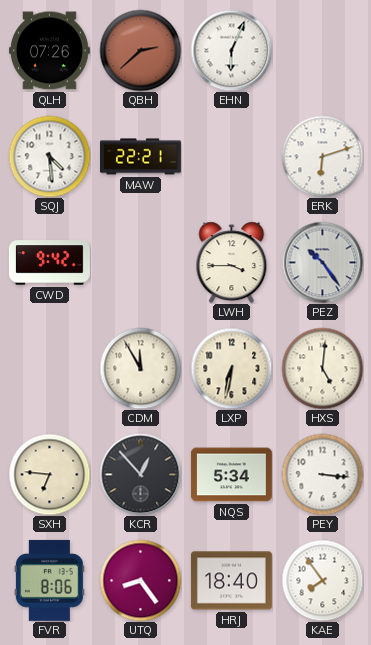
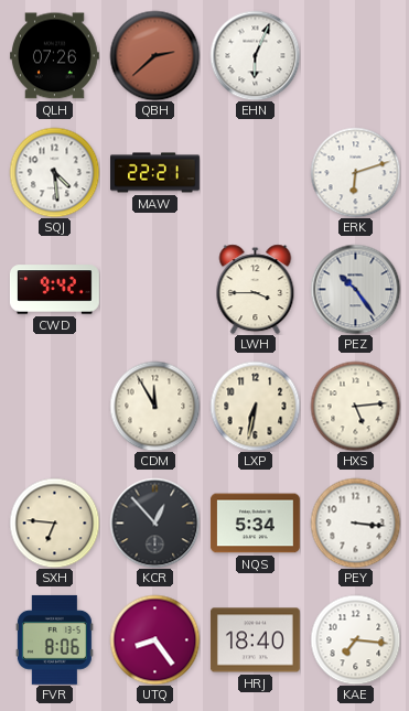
HXS: 5:01 -> 5:14
KAE: 7:54 -> 7:16
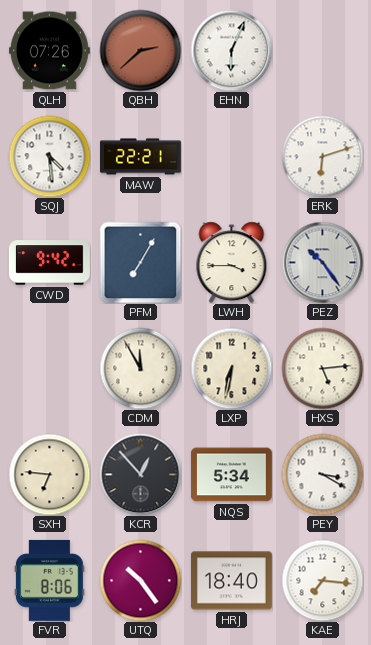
PFM: none -> 7:05
PEY: 3:16 -> 3:20
UTQ: 8:24 -> 10:24
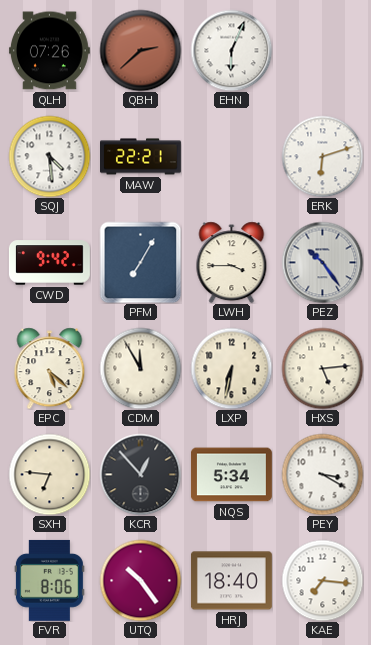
EPC: none -> 5:22
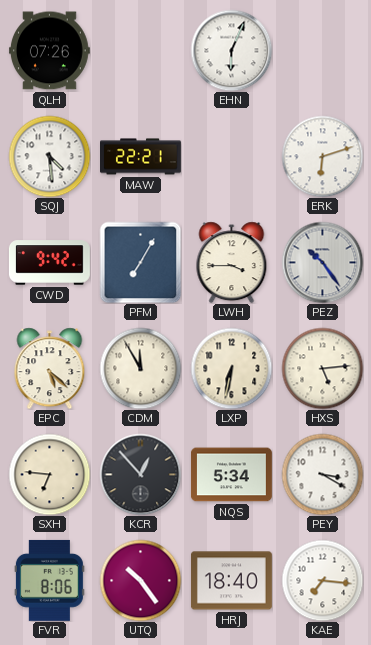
QBH: 2:38 -> none
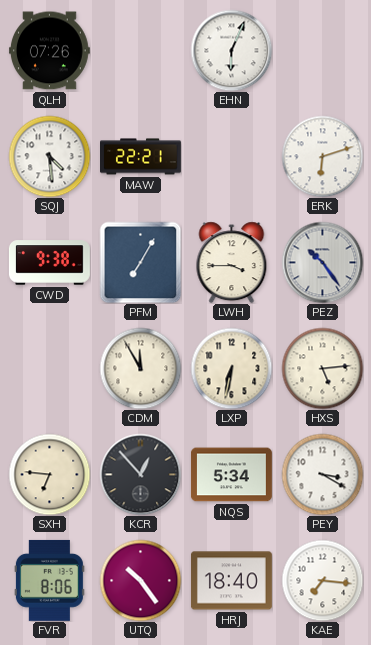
CWD: 9:42 -> 9:38
EPC: 5:22 -> none
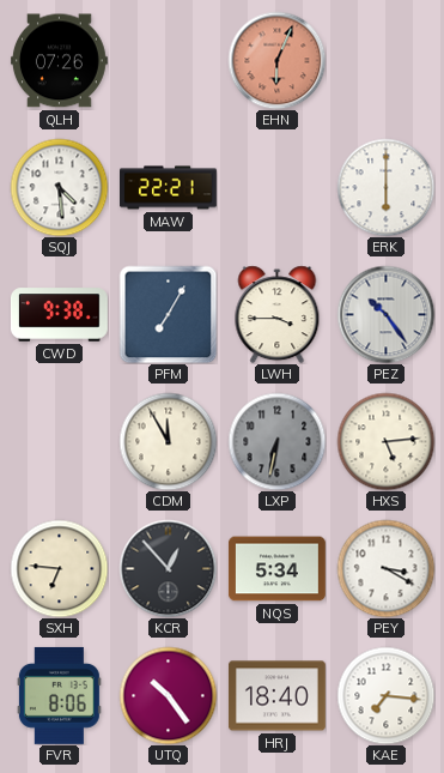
EHN dial: white -> salmon
ERK: 6:12 -> 6:00
LXP dial: cream -> grey
